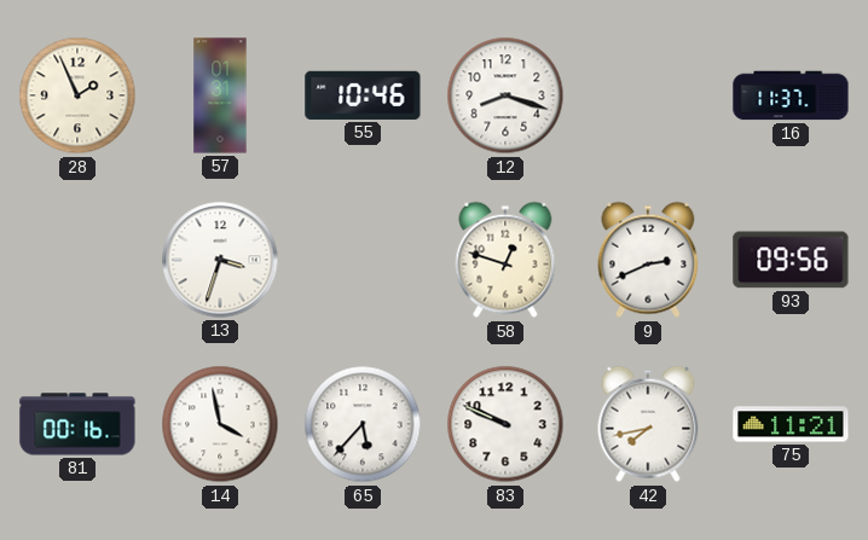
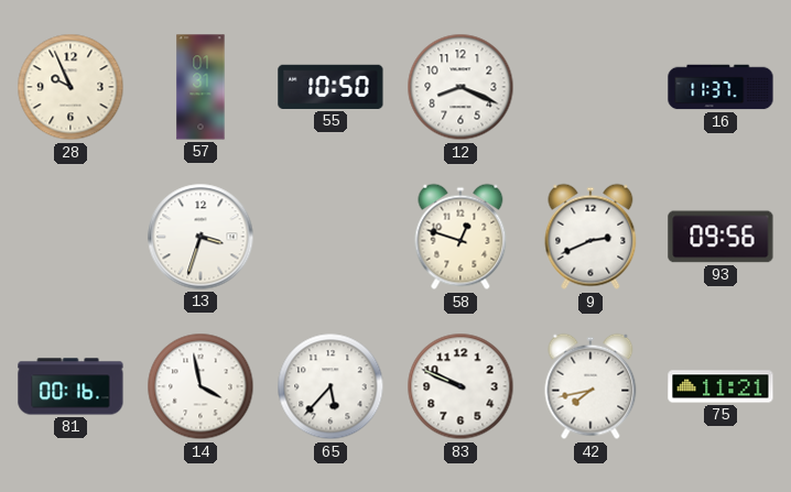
28: 1:56 -> 9:56
55: 10:46 -> 10:50
12: 8:18 -> 8:19
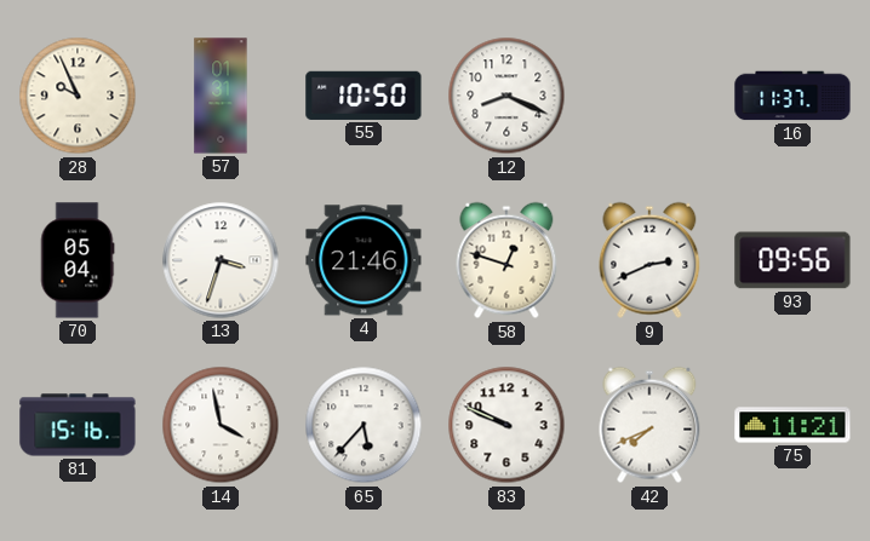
70: none -> 05:04
4: none -> 21:46
81: 00:16 -> 15:16
42: 7:43 -> 7:41
